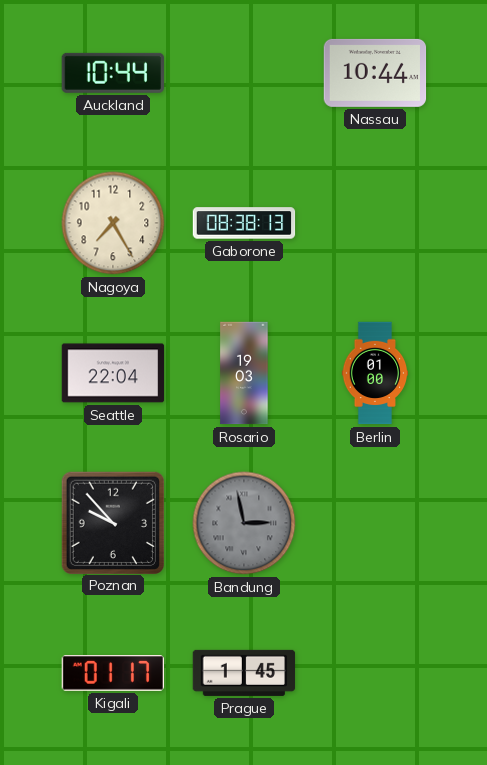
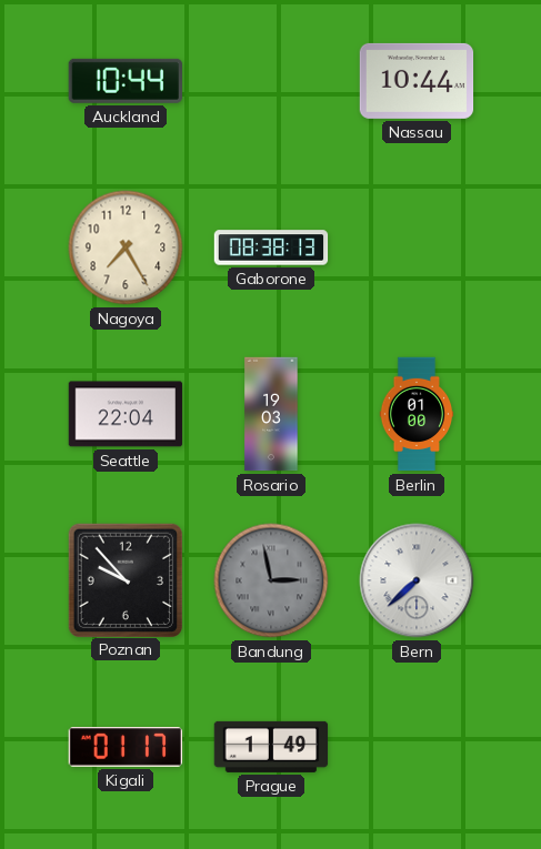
Bern: none -> 7:38
Prague: 1:45 -> 1:49
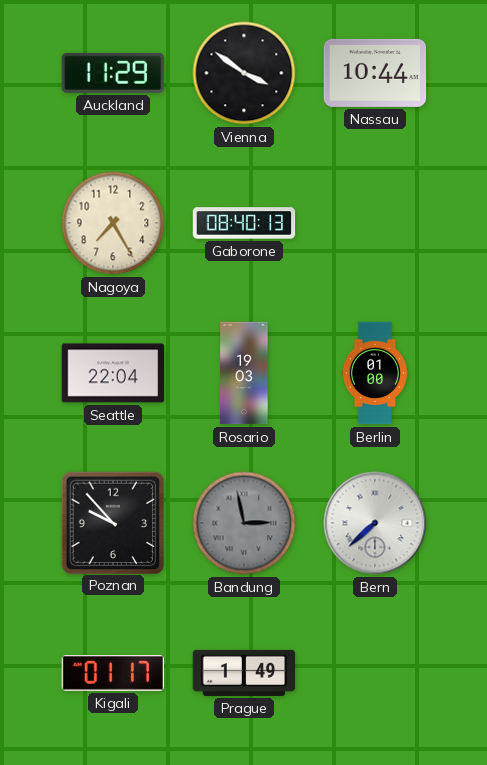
Auckland: 10:44 -> 11:29
Vienna: none -> 3:51
Gaborone: 08:38 -> 08:40
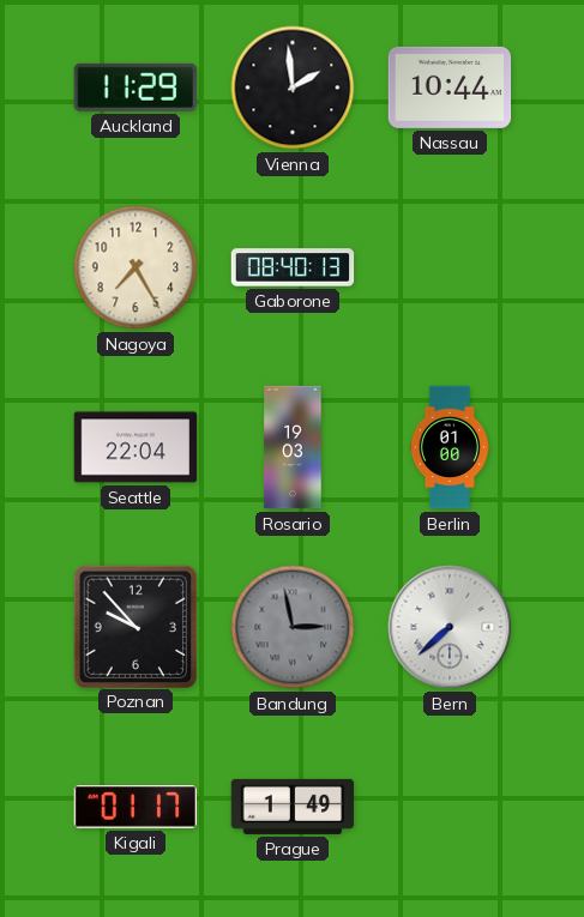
Vienna: 3:51 -> 1:59
